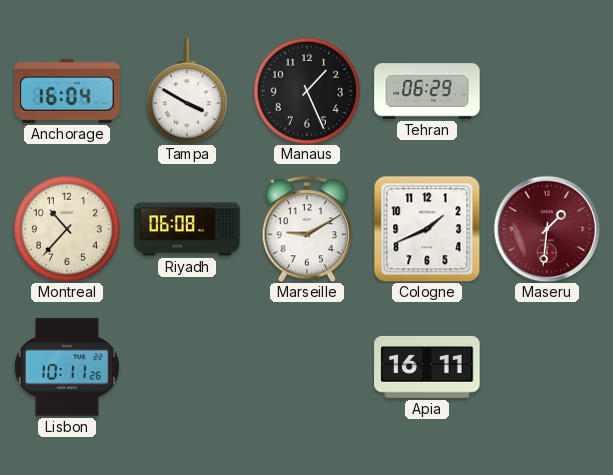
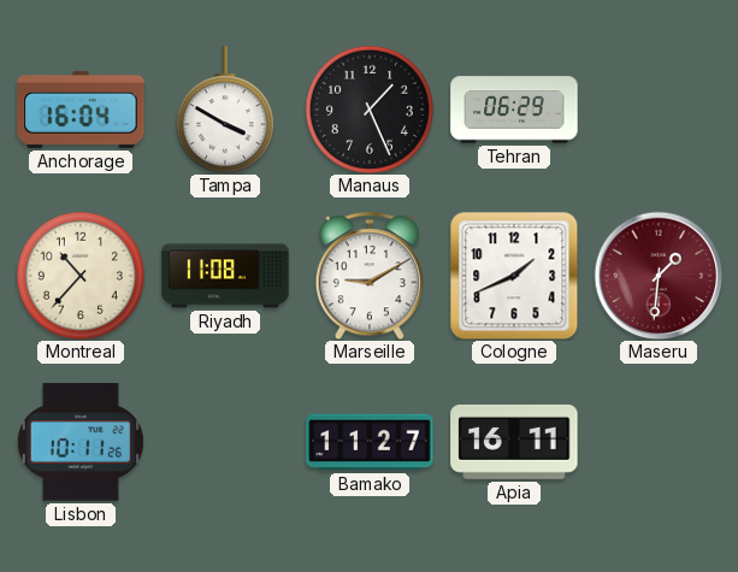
Riyadh: 06:08 -> 11:08
Bamako: none -> 11:27
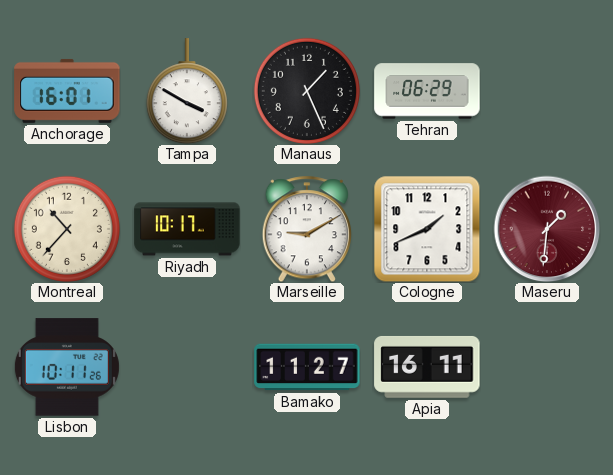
Anchorage: 16:04 -> 16:01
Riyadh: 11:08 -> 10:17
